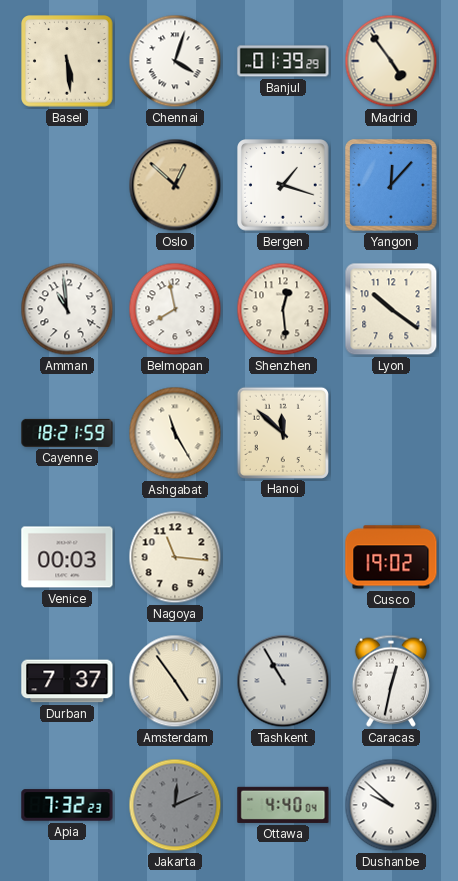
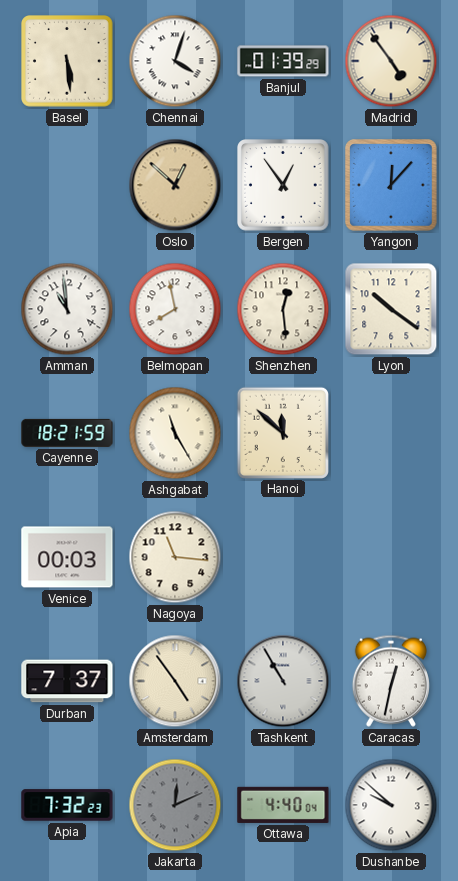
Bergen: 1:18 -> 12:54
Cusco: 19:02 -> none
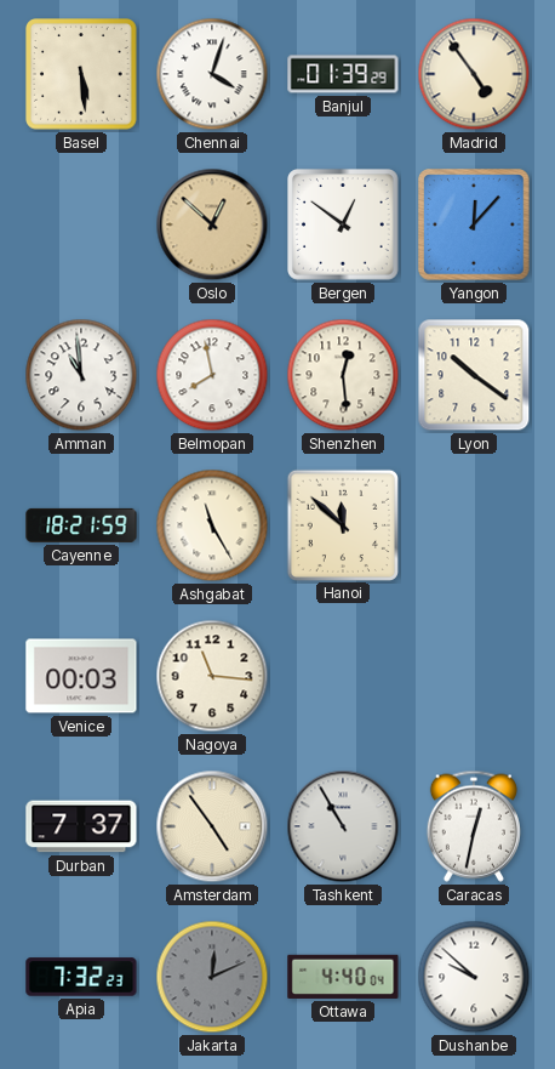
Bergen: 12:54 -> 12:51
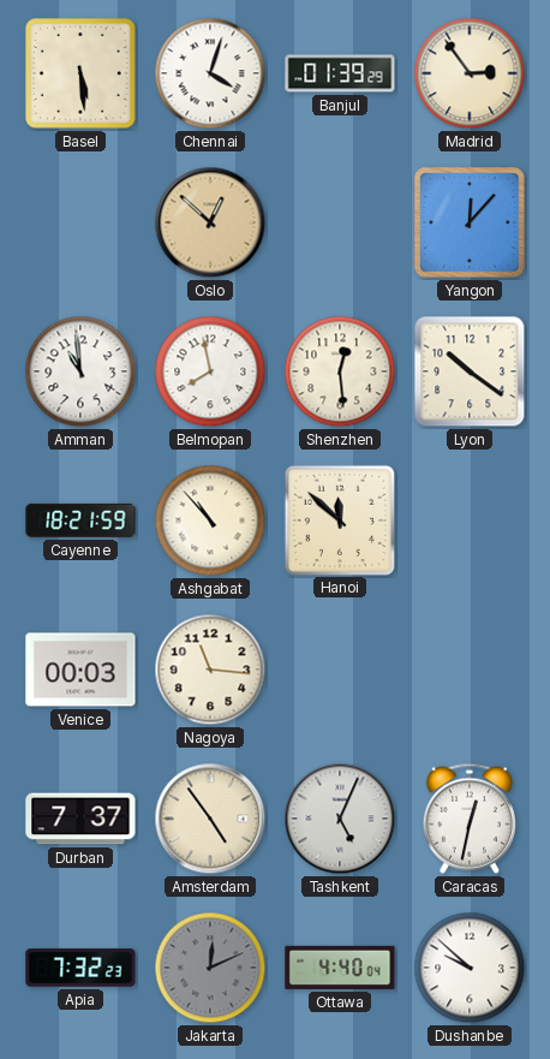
Madrid: 4:54 -> 2:54
Bergen: 12:51 -> none
Ashgabat: 11:25 -> 10:53
Tashkent: 10:55 -> 5:04
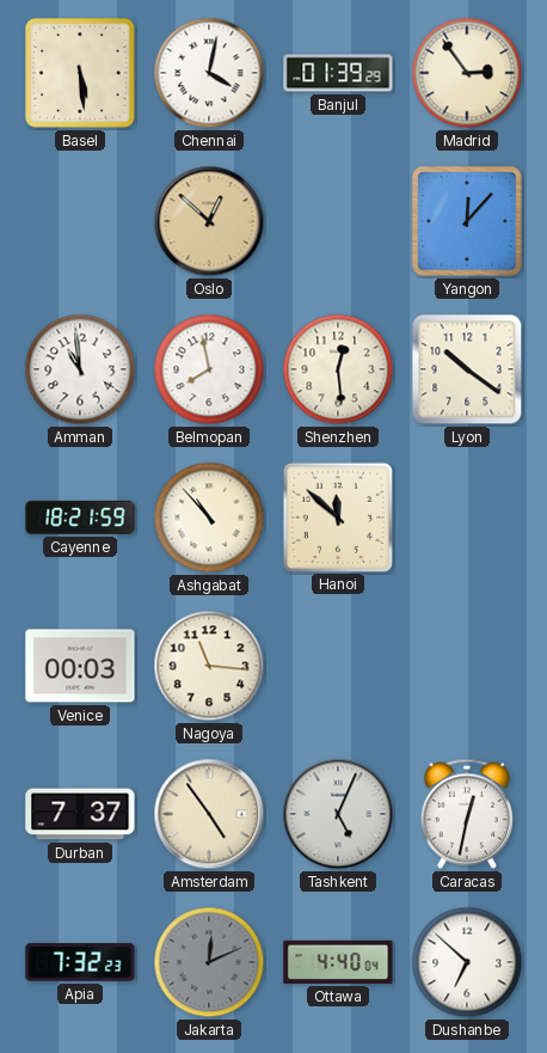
Chennai: 4:03 -> 4:02
Dushanbe: 9:52 -> 6:52
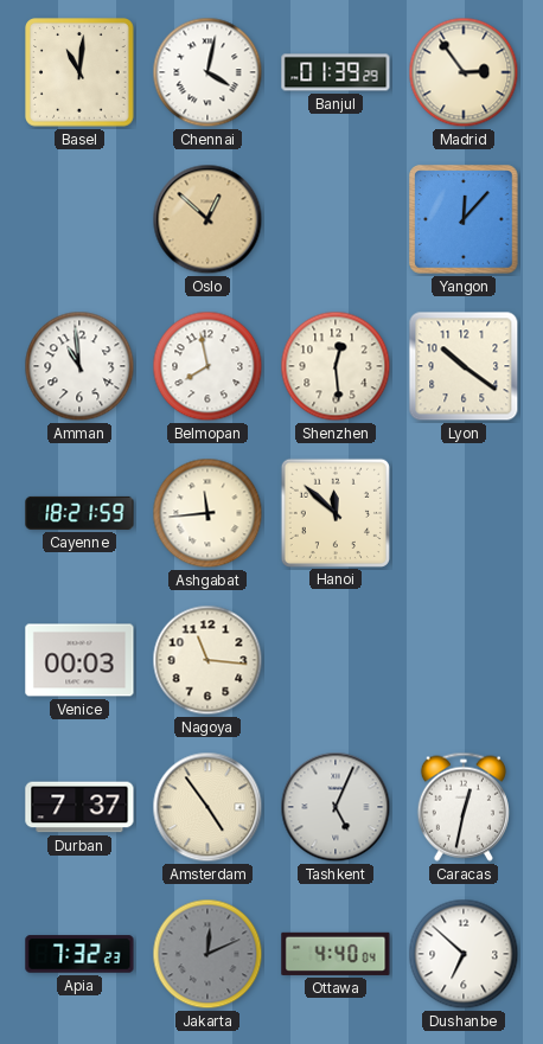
Basel: 5:29 -> 11:01
Ashgabat: 10:53 -> 11:44
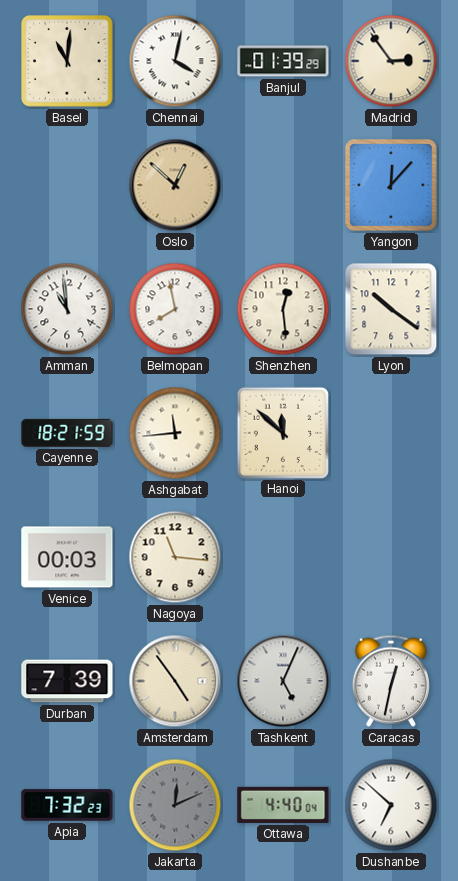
Durban: 7:37 -> 7:39
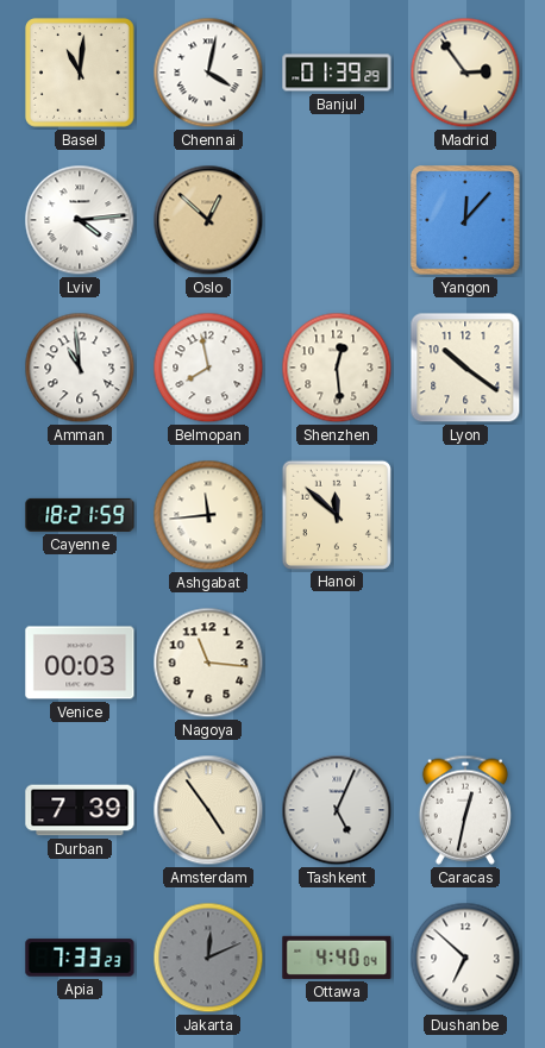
Lviv: none -> 4:14
Apia: 7:32 -> 7:33
